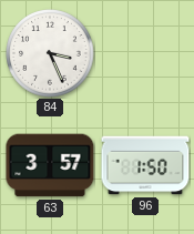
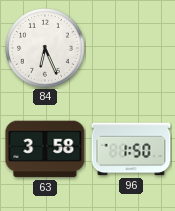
84: 3:26 -> 6:26
63: 3:57 -> 3:58
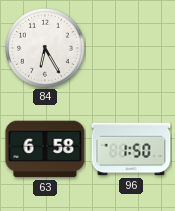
84: 6:26 -> 6:25
63: 3:58 -> 6:58
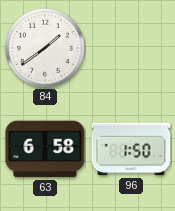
84: 6:25 -> 1:39
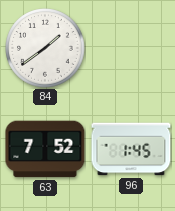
63: 6:58 -> 7:52
96: 1:50 -> 1:45
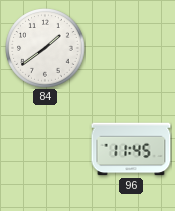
63: 7:52 -> none
96: 1:45 -> 11:45
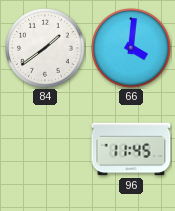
66: none -> 4:01
